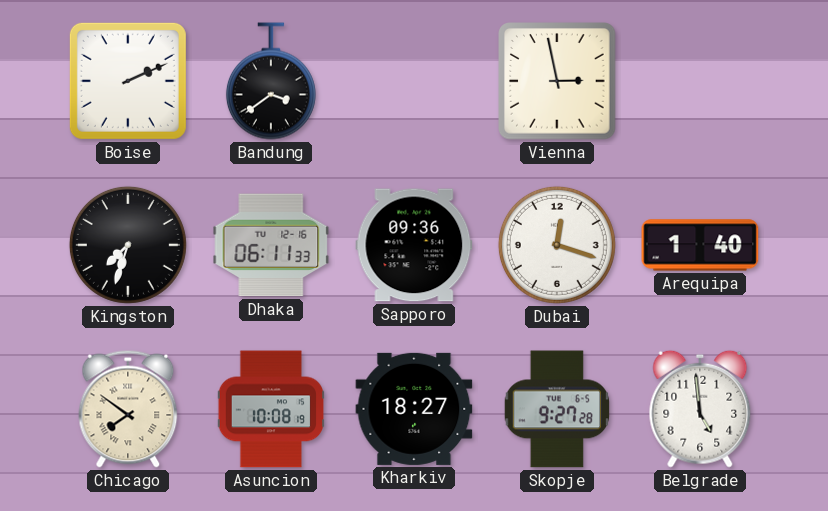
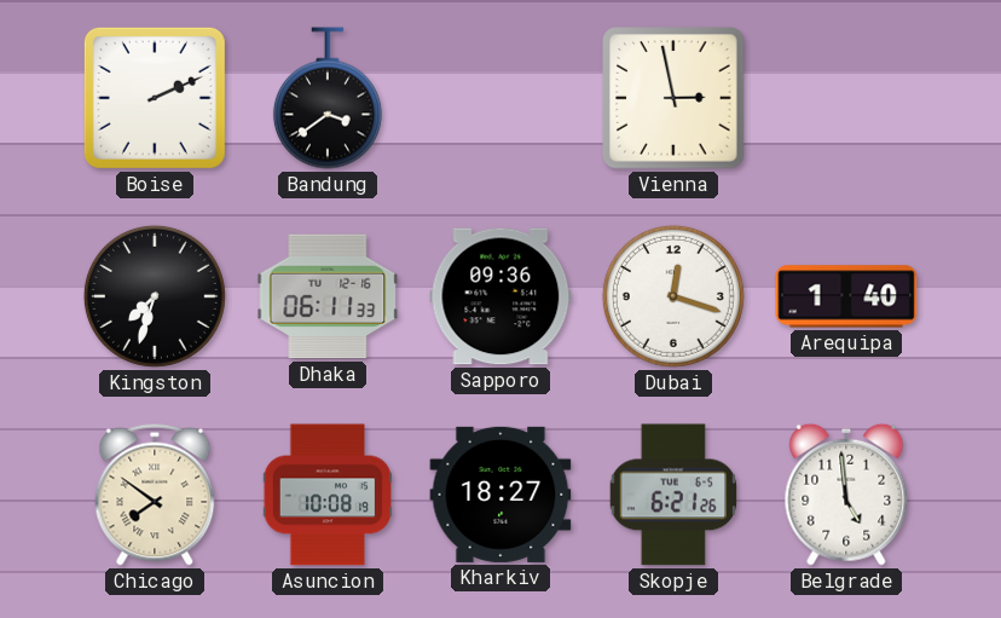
Skopje: 9:27 -> 6:21
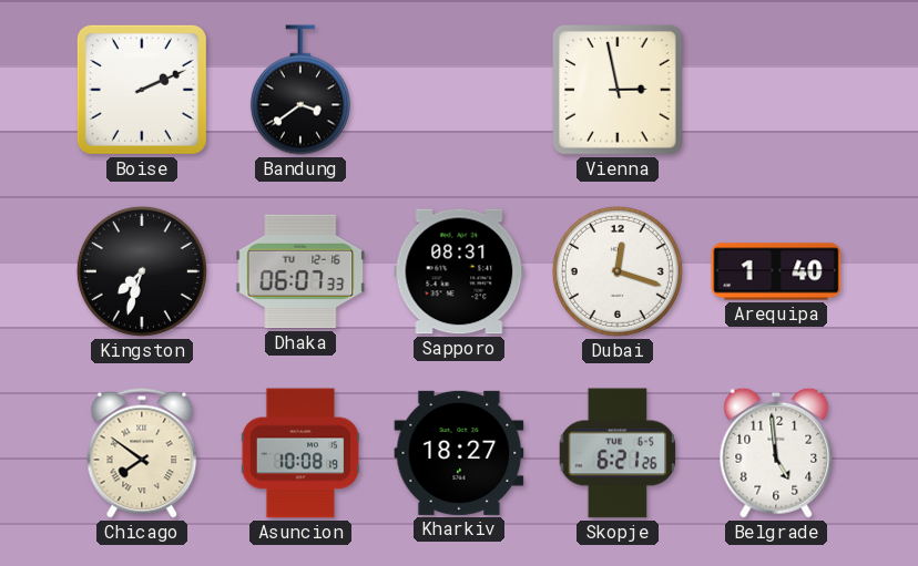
Dhaka: 06:11 -> 06:07
Sapporo: 09:36 -> 08:31
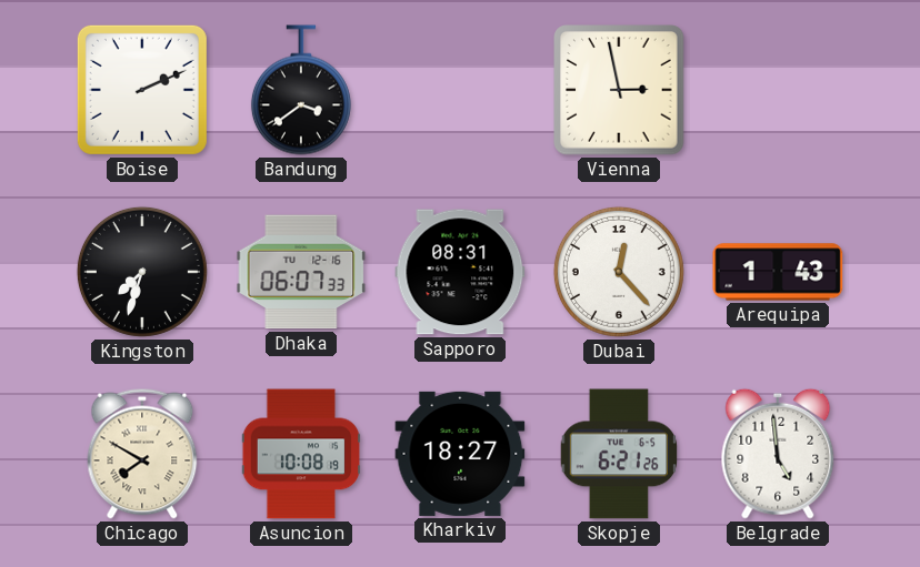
Dubai: 12:18 -> 12:23
Arequipa: 1:40 -> 1:43
Chicago: 7:51 -> 7:50
